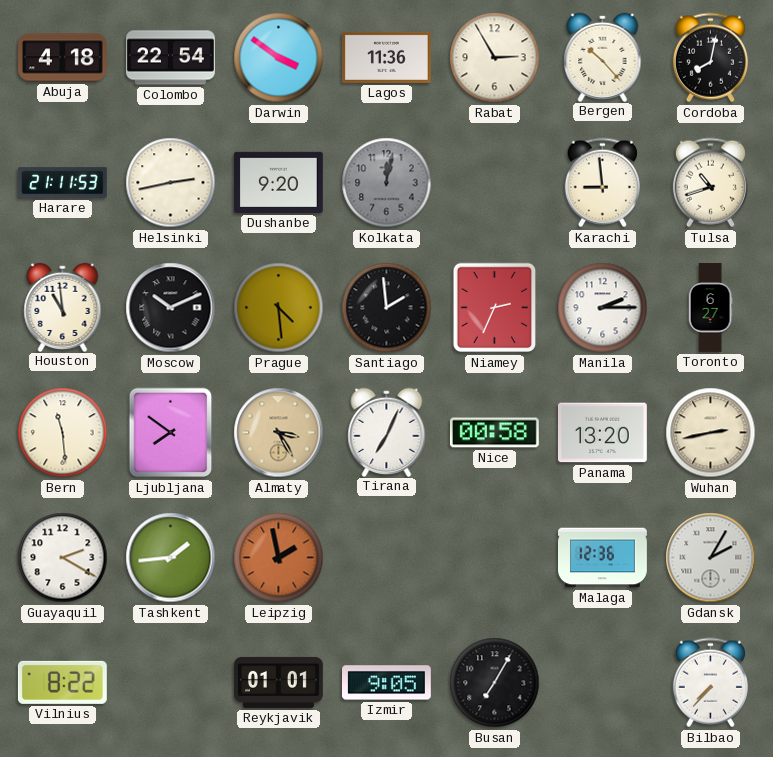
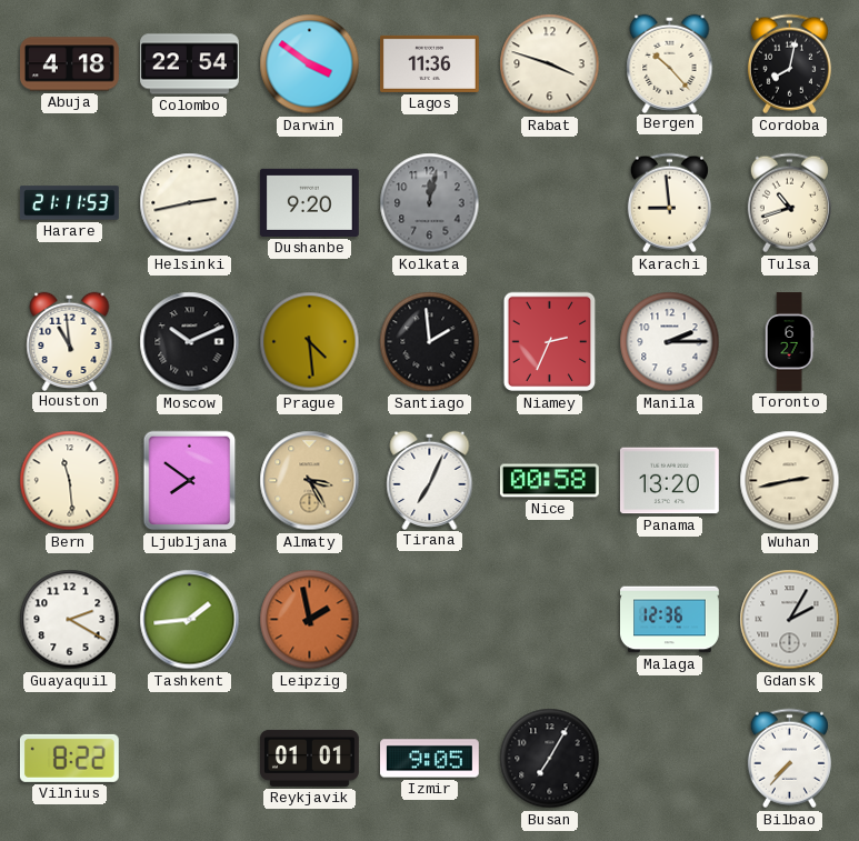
Rabat: 2:55 -> 3:48
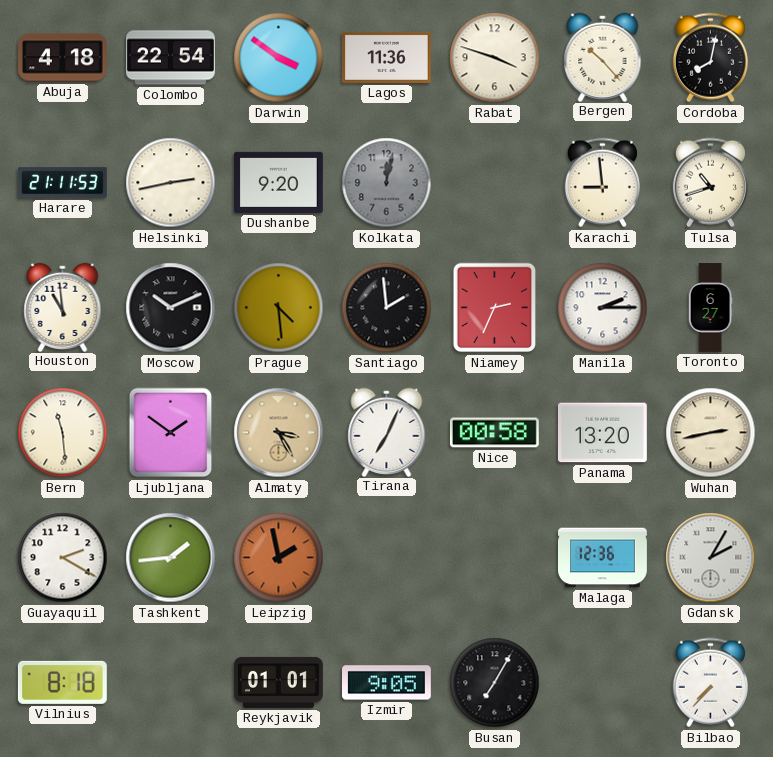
Ljubljana: 7:51 -> 1:51
Vilnius: 8:22 -> 8:18
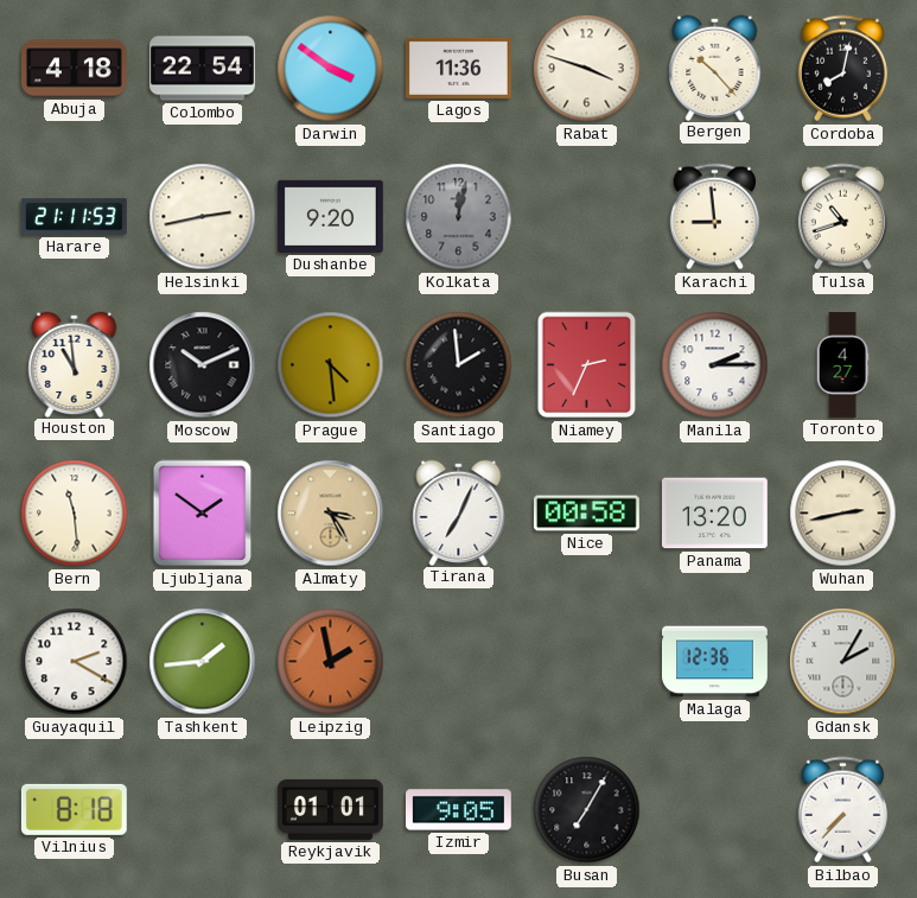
Toronto: 6:27 -> 4:27
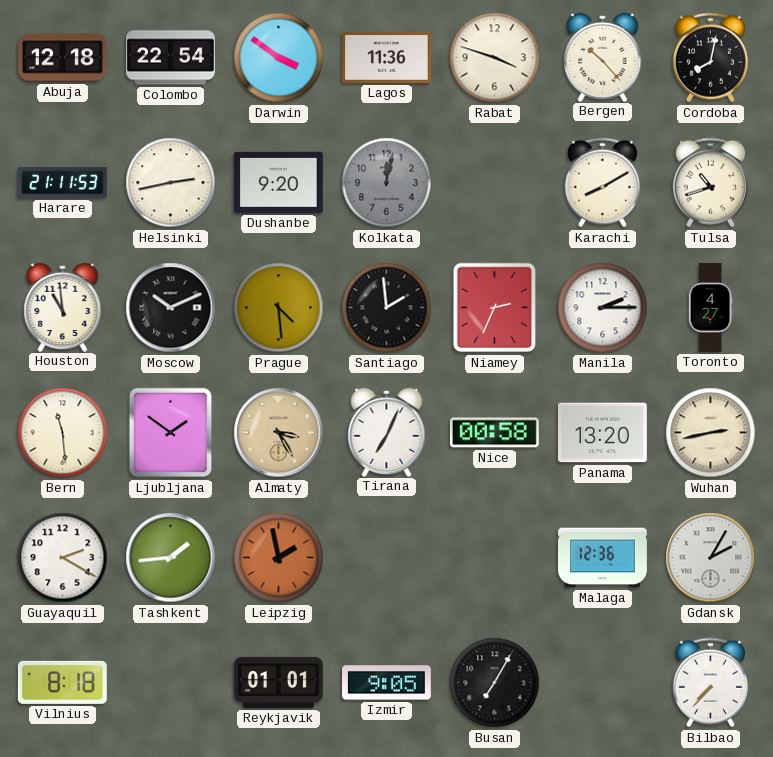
Abuja: 4:18 -> 12:18
Karachi: 8:59 -> 8:10
